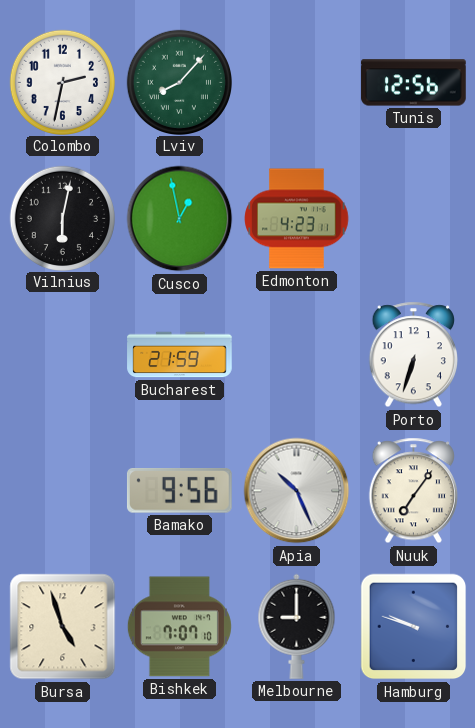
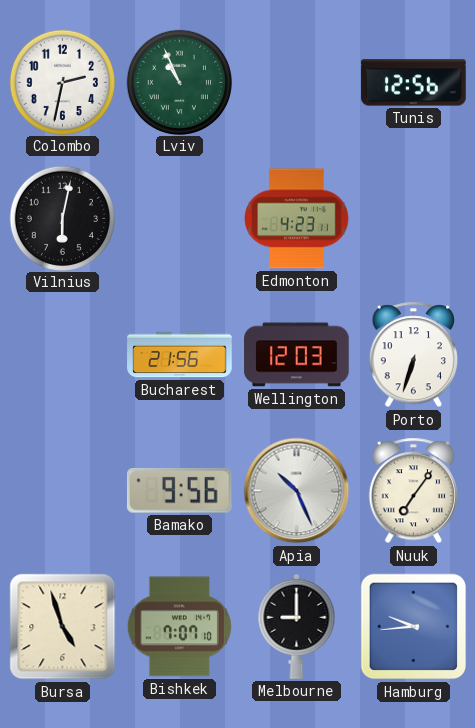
Lviv: 8:07 -> 10:56
Cusco: 12:58 -> none
Bucharest: 21:59 -> 21:56
Wellington: none -> 12:03
Hamburg: 9:48 -> 9:44
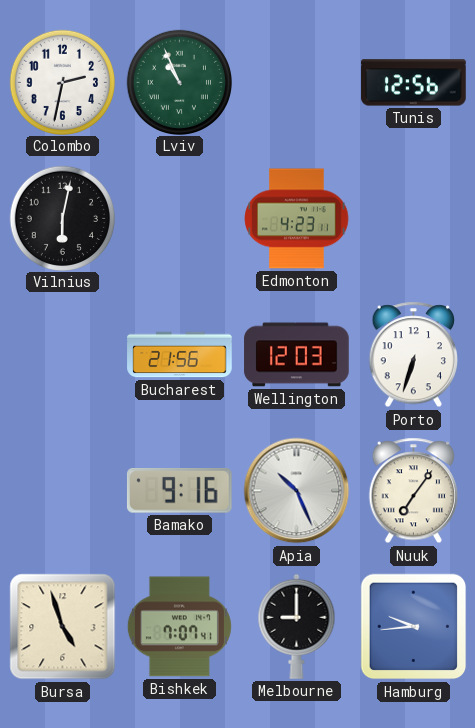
Bamako: 9:56 -> 9:16
Bishkek: 7:07:10 -> 7:07:41
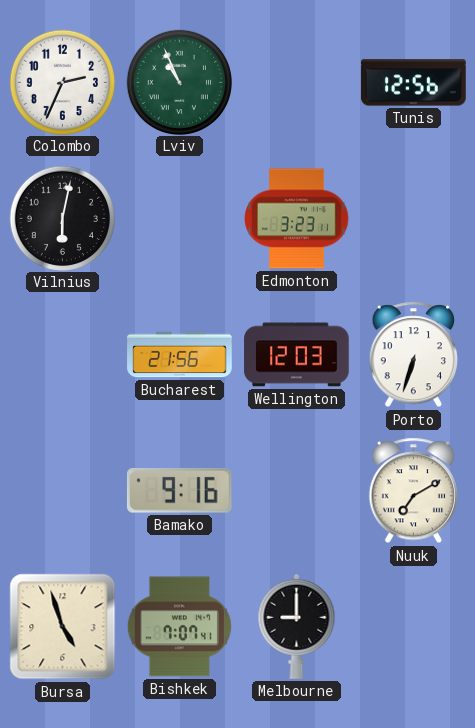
Colombo: 2:32 -> 2:34
Edmonton: 4:23 -> 3:23
Apia: 10:26 -> none
Nuuk: 7:06 -> 7:10
Hamburg: 9:44 -> none
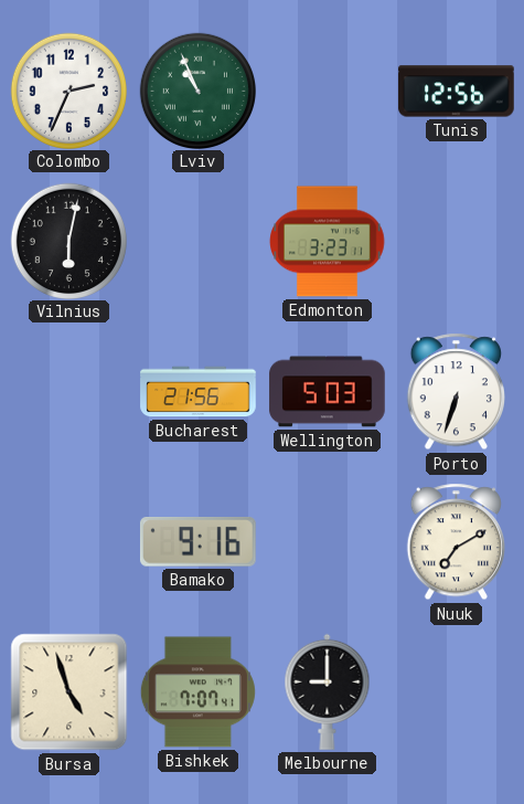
Wellington: 12:03 -> 5:03
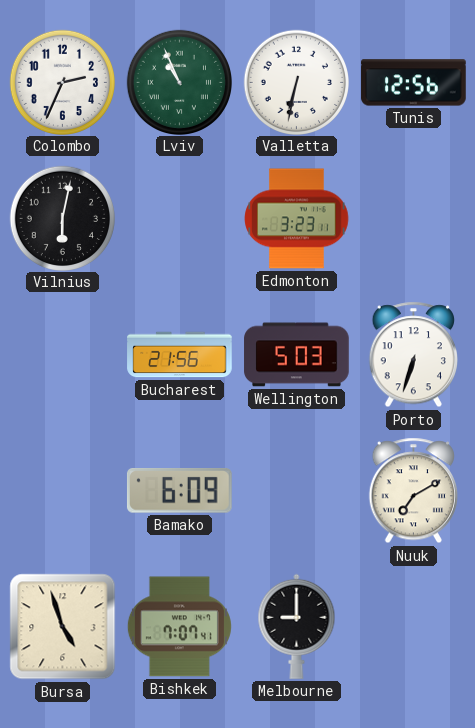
Valletta: none -> 6:32
Bamako: 9:16 -> 6:09
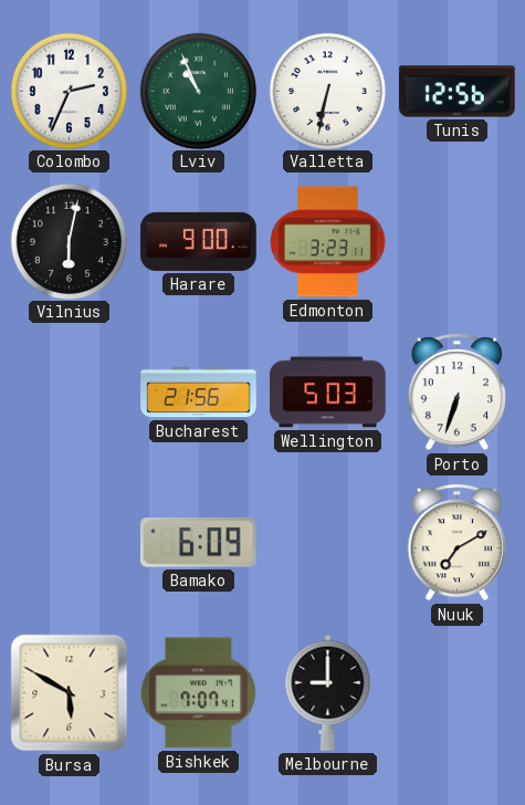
Harare: none -> 9:00
Bursa: 4:57 -> 5:50
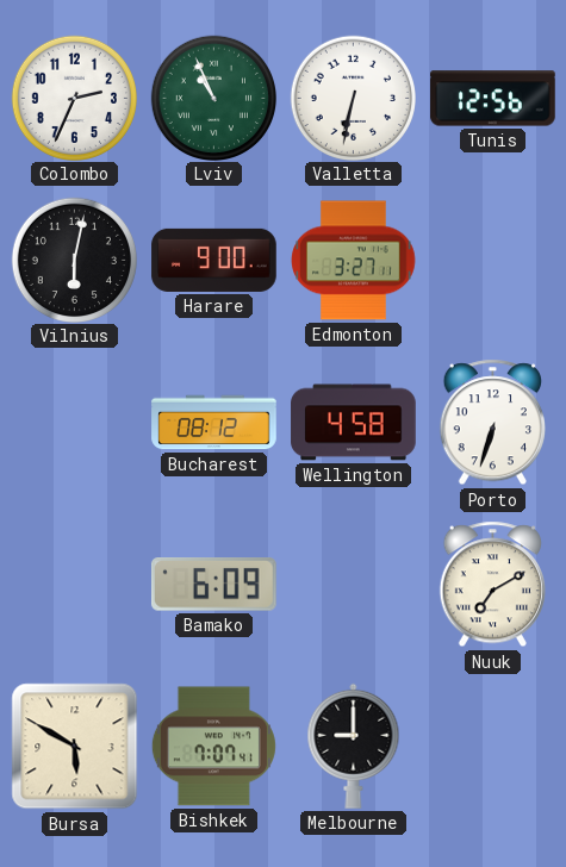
Edmonton: 3:23 -> 3:27
Bucharest: 21:56 -> 08:12
Wellington: 5:03 -> 4:58
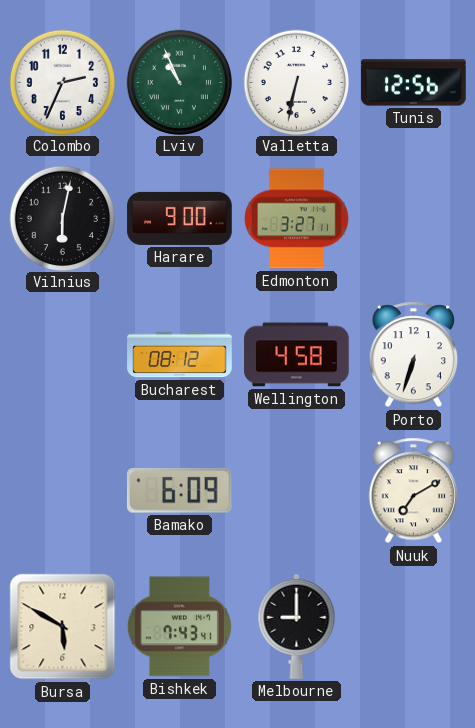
Bishkek: 7:07 -> 7:43
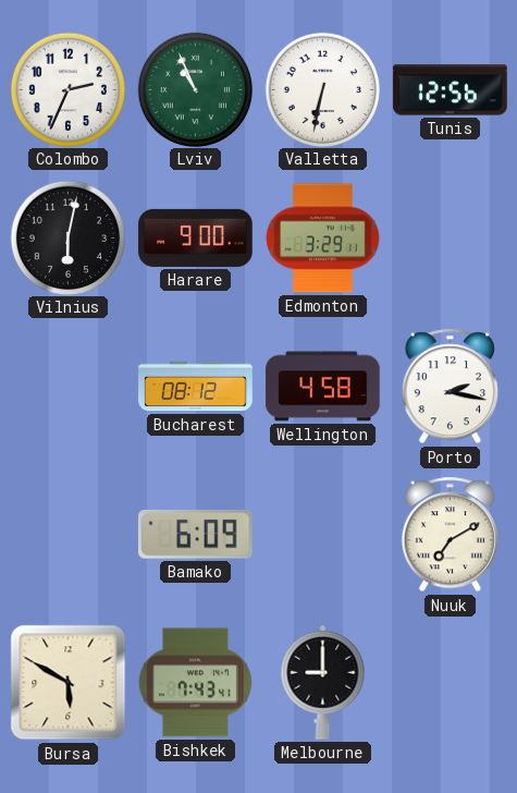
Edmonton: 3:27 -> 3:29
Porto: 6:33 -> 2:17
